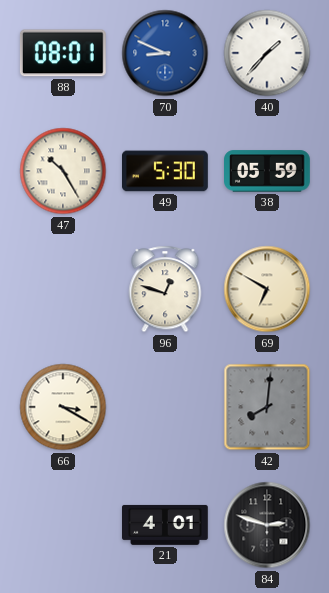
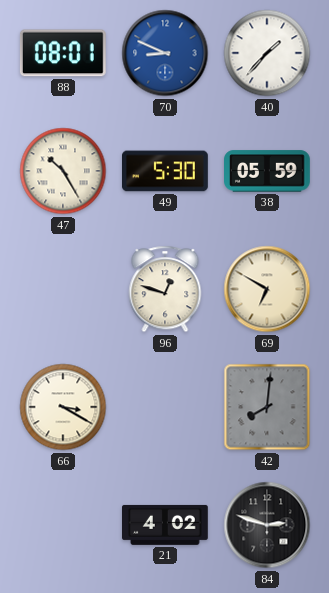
21: 4:01 -> 4:02
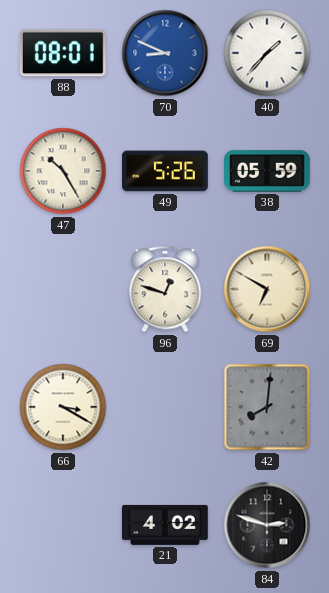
49: 5:30 -> 5:26
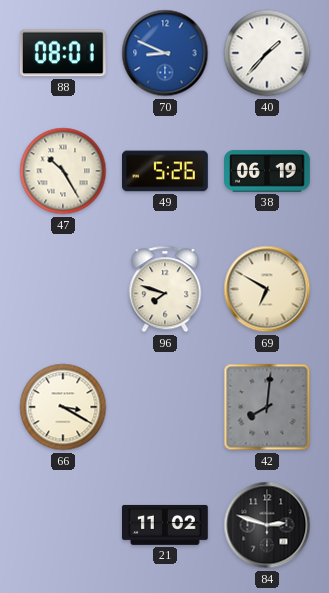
38: 05:59 -> 06:19
96: 12:48 -> 7:48
21: 4:02 -> 11:02
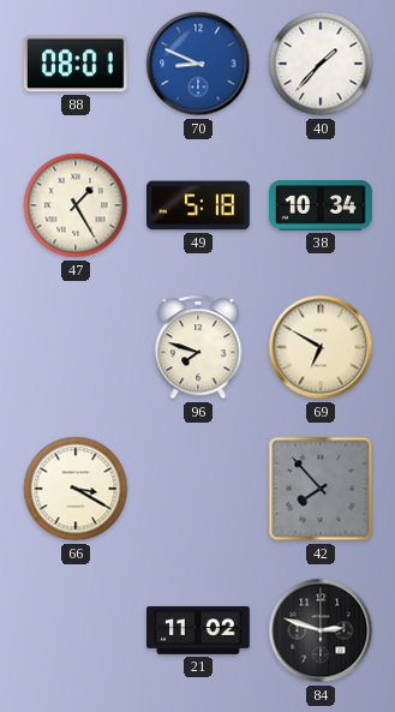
47: 10:25 -> 1:25
49: 5:26 -> 5:18
38: 06:19 -> 10:34
42: 8:01 -> 7:53
